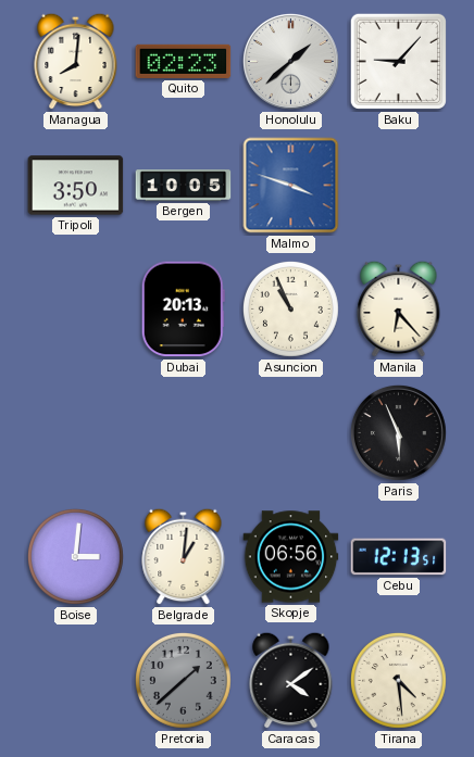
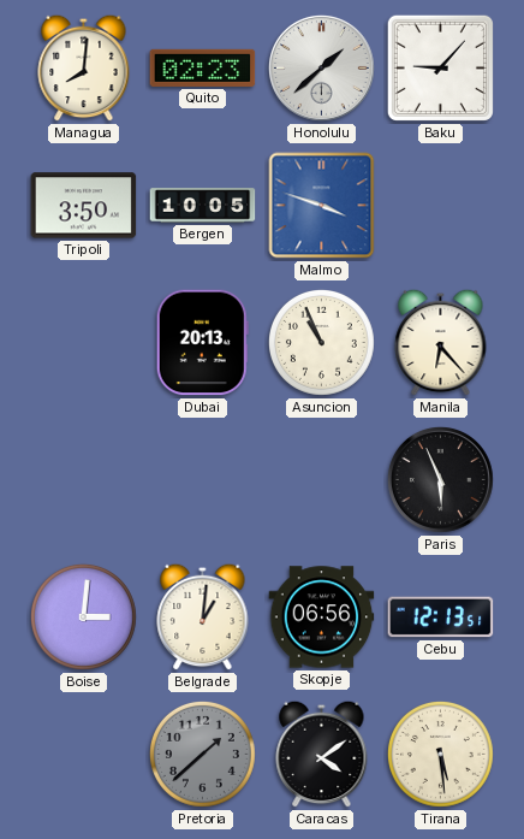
Tirana: 4:29 -> 5:29
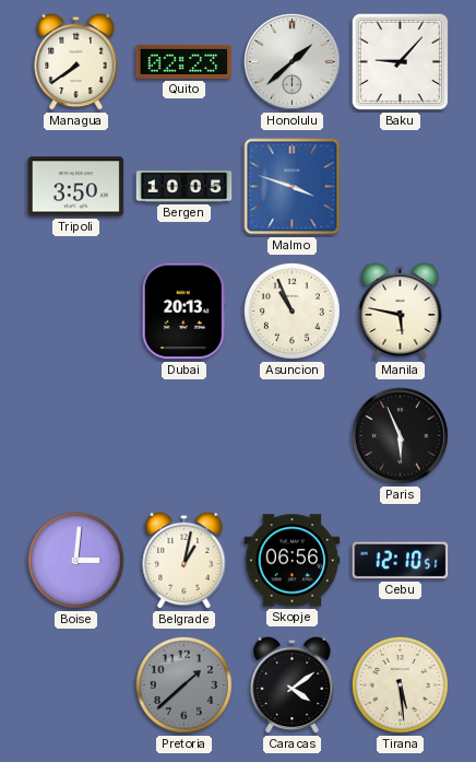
Managua: 8:01 -> 7:39
Manila: 6:23 -> 5:47
Belgrade: 1:01 -> 1:02
Cebu: 12:13 -> 12:10
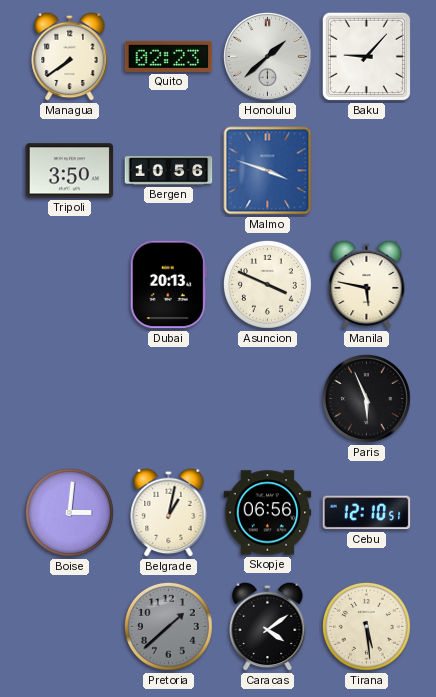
Bergen: 10:05 -> 10:56
Asuncion: 10:56 -> 3:49
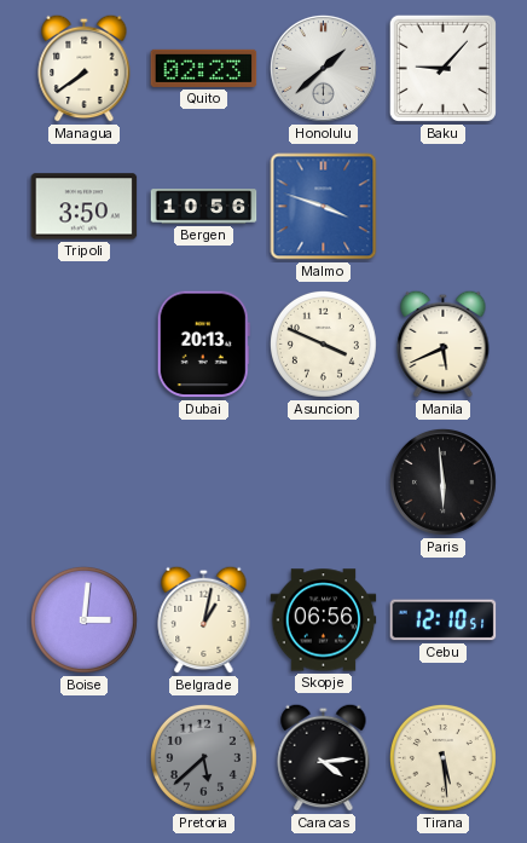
Manila: 5:47 -> 5:41
Paris: 5:56 -> 5:59
Pretoria: 1:38 -> 5:38
Caracas: 4:09 -> 4:14
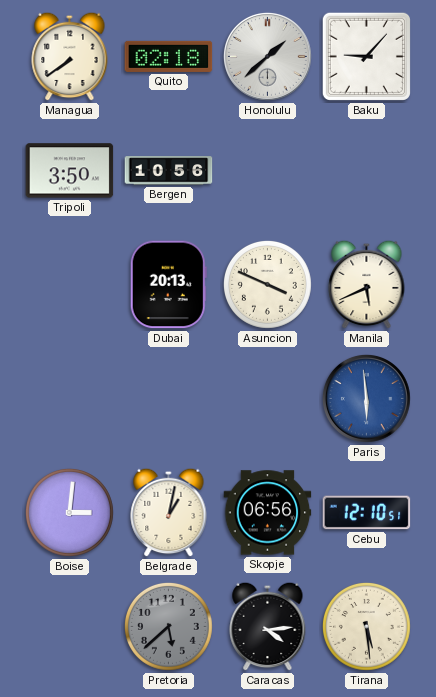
Quito: 02:23 -> 02:18
Malmo: 3:48 -> none
Paris dial: black -> blue
